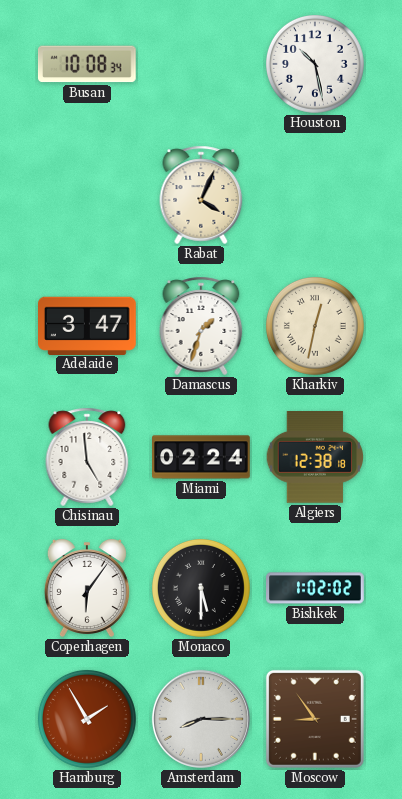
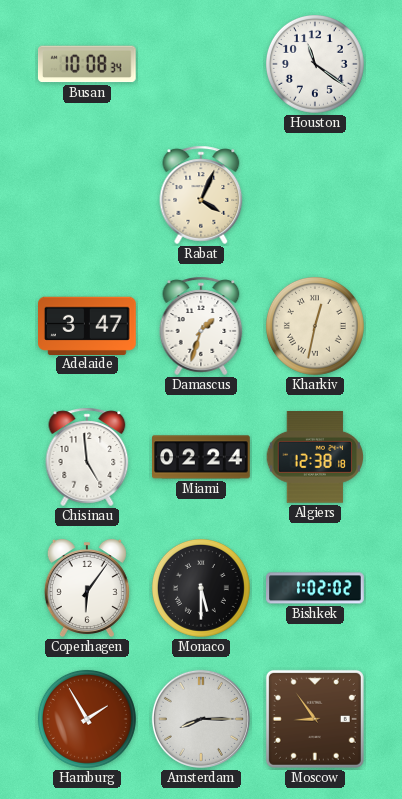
Houston: 10:28 -> 11:21
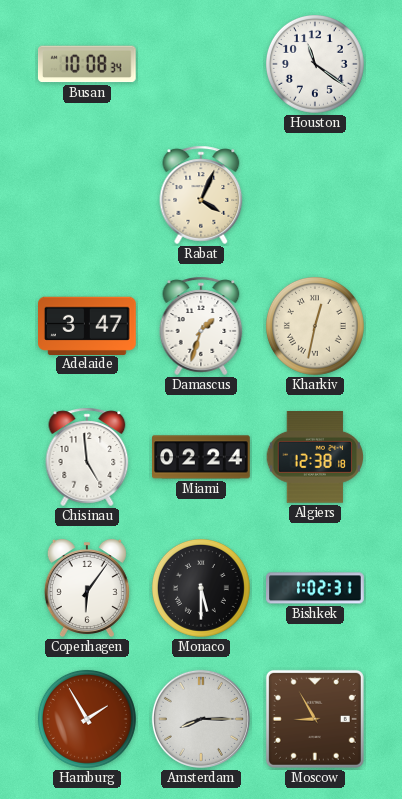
Bishkek: 1:02:02 -> 1:02:31
Moscow: 8:54 -> 8:55
